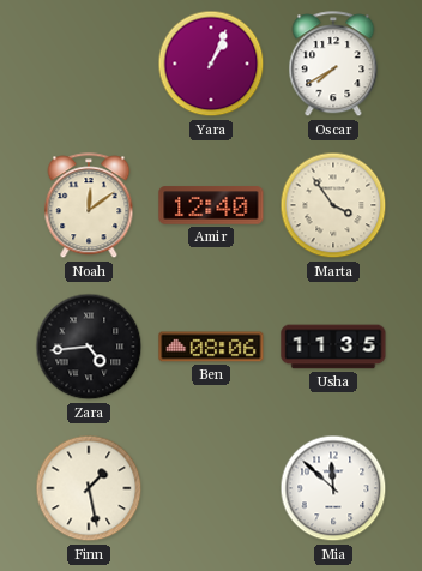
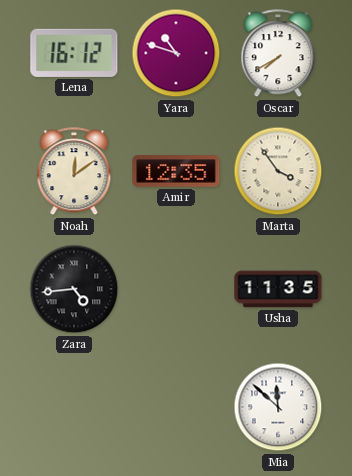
Lena: none -> 16:12
Yara: 1:04 -> 10:48
Amir: 12:40 -> 12:35
Ben: 08:06 -> none
Finn: 1:28 -> none
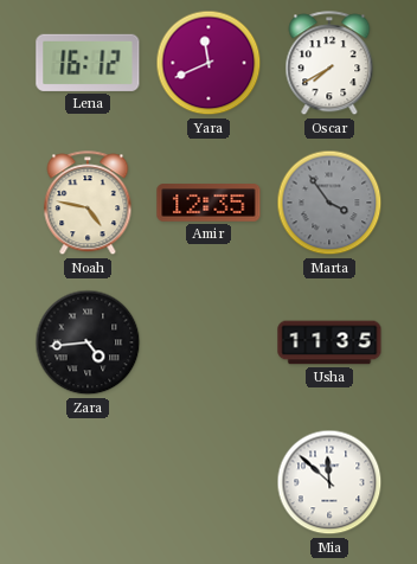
Yara: 10:48 -> 11:41
Noah: 12:09 -> 4:47
Marta dial: cream -> grey
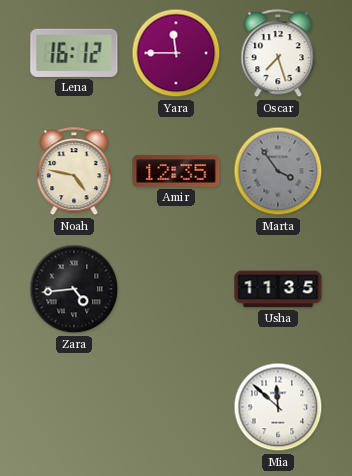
Yara: 11:41 -> 11:45
Oscar: 7:40 -> 7:27
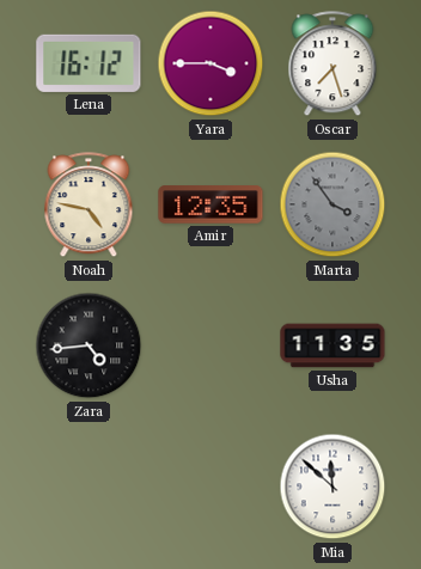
Yara: 11:45 -> 3:45
